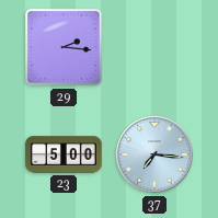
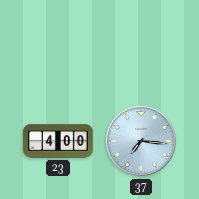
29: 2:16 -> none
23: 5:00 -> 4:00
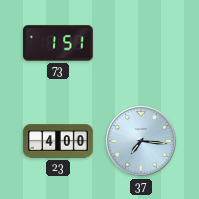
73: none -> 1:51
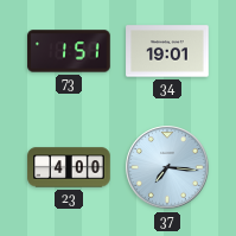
34: none -> 19:01
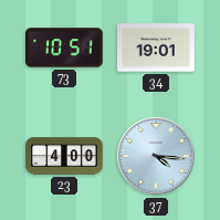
73: 1:51 -> 10:51
37: 7:16 -> 4:16
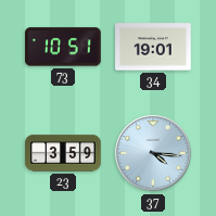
23: 4:00 -> 3:59
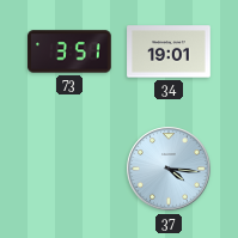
73: 10:51 -> 3:51
23: 3:59 -> none
